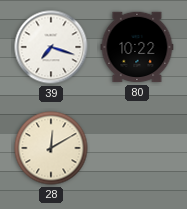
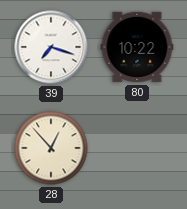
28: 12:10 -> 12:53
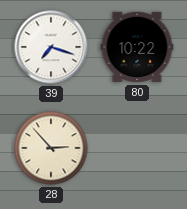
28: 12:53 -> 2:53
